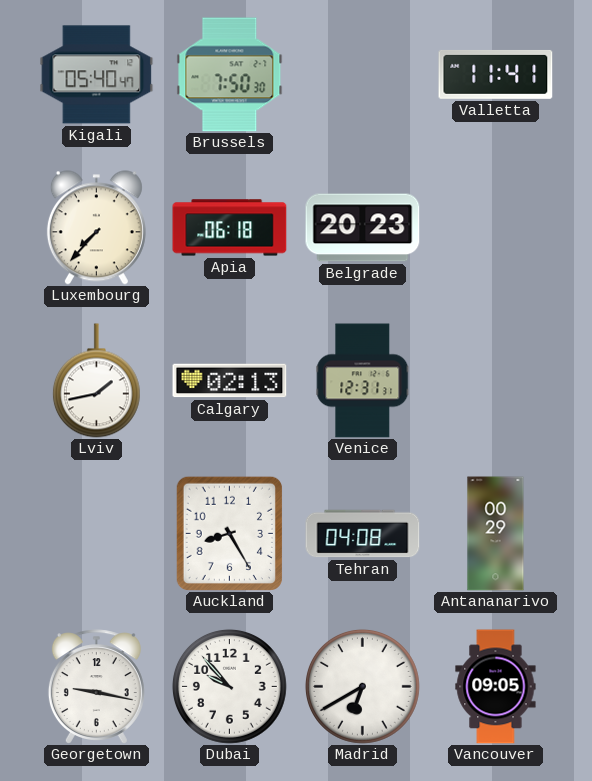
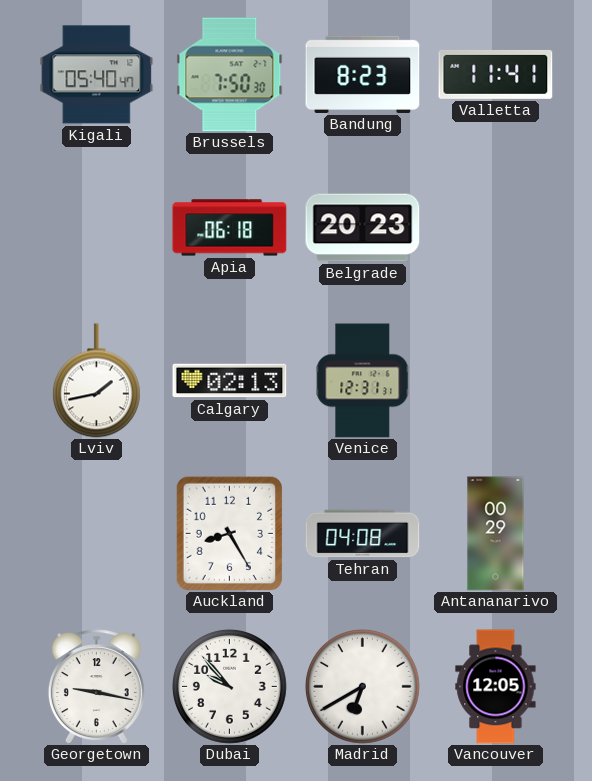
Bandung: none -> 8:23
Luxembourg: 7:37 -> none
Vancouver: 09:05 -> 12:05
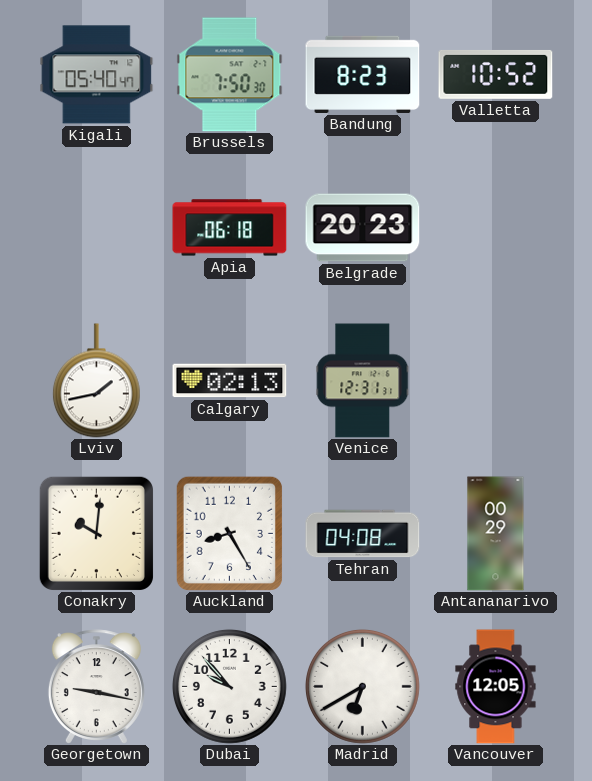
Valletta: 11:41 -> 10:52
Conakry: none -> 10:01
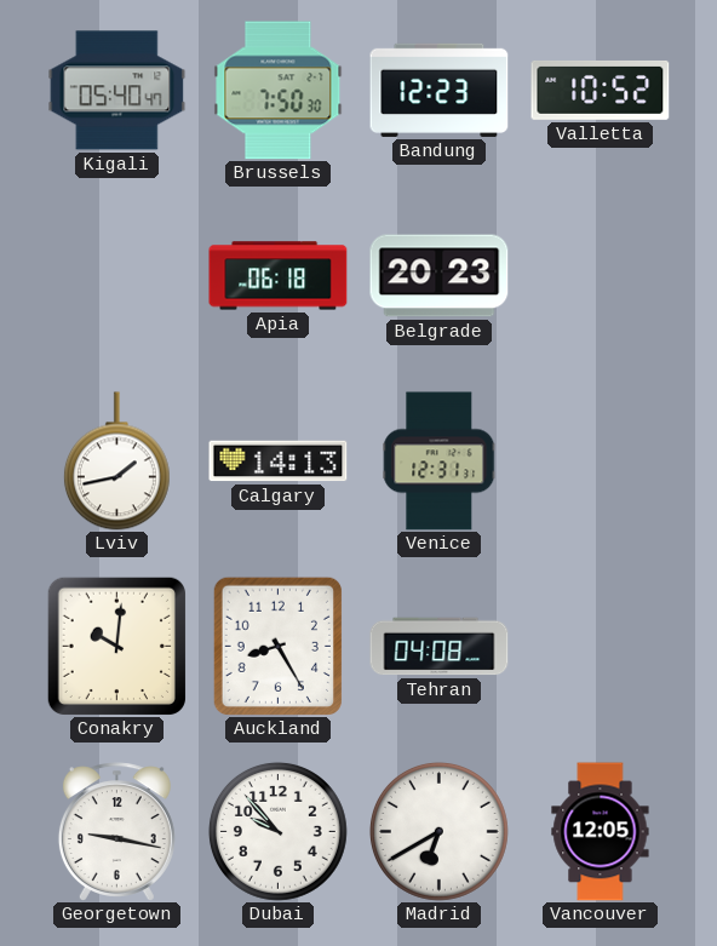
Bandung: 8:23 -> 12:23
Calgary: 02:13 -> 14:13
Antananarivo: 00:29 -> none
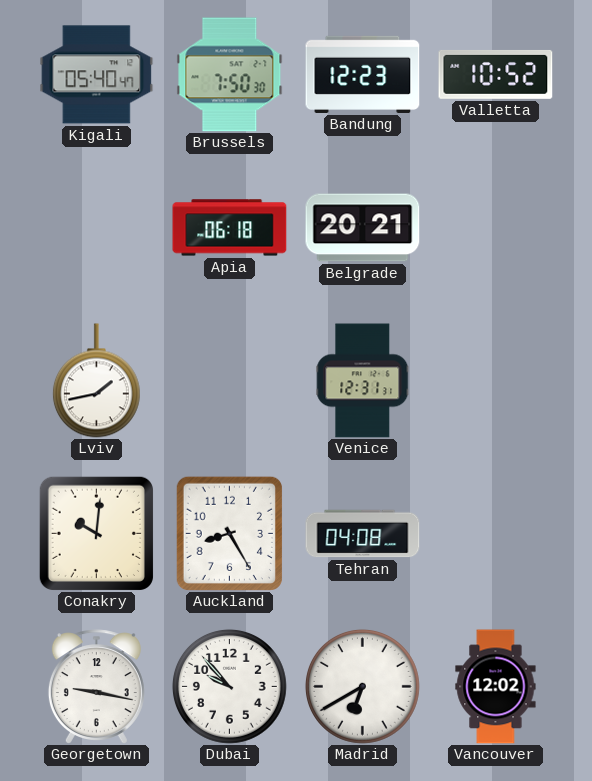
Belgrade: 20:23 -> 20:21
Calgary: 14:13 -> none
Vancouver: 12:05 -> 12:02
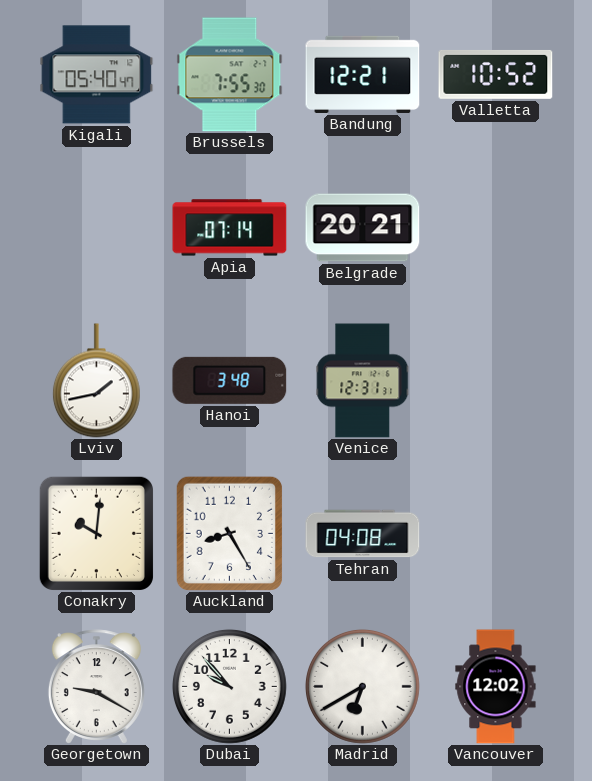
Brussels: 7:50 -> 7:55
Bandung: 12:23 -> 12:21
Apia: 06:18 -> 07:14
Hanoi: none -> 3:48
Georgetown: 9:17 -> 9:20
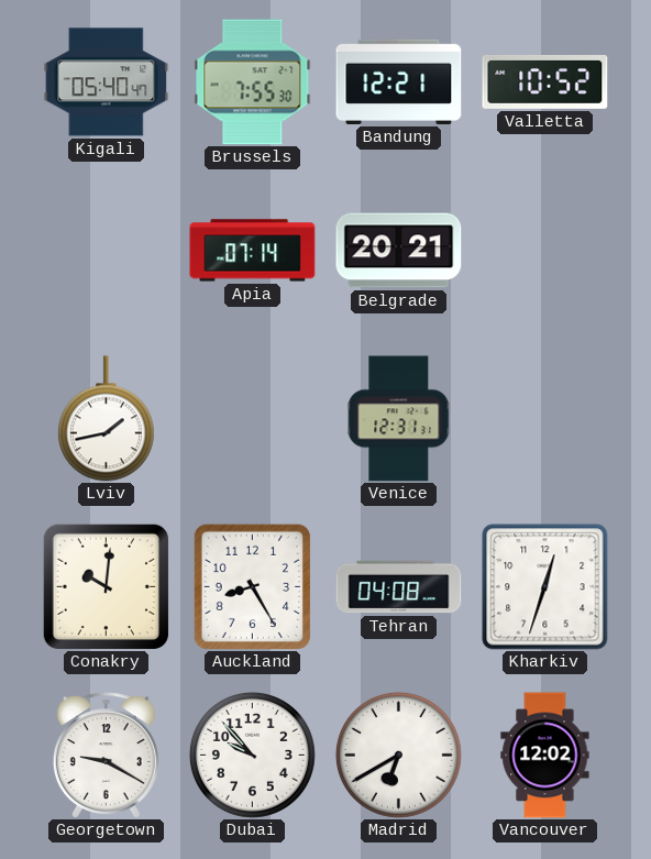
Hanoi: 3:48 -> none
Kharkiv: none -> 12:33
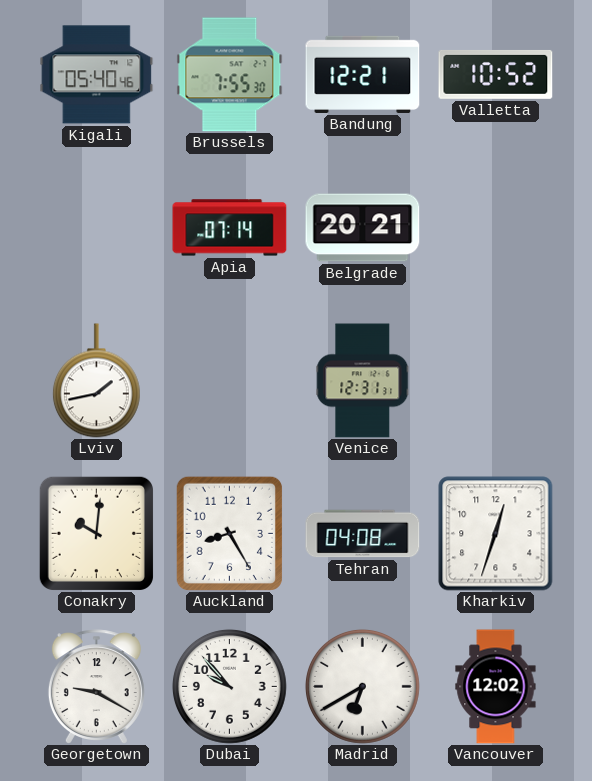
Kigali: 05:40:47 -> 05:40:46
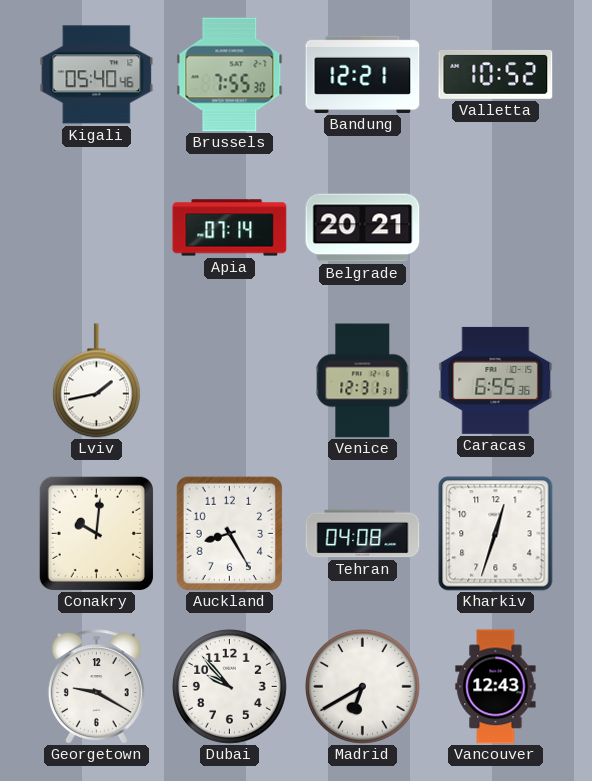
Caracas: none -> 6:55
Vancouver: 12:02 -> 12:43
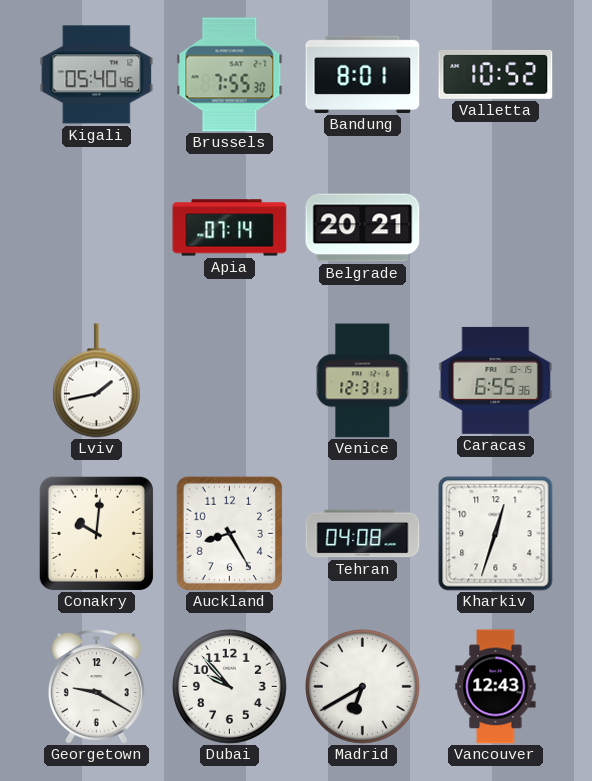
Bandung: 12:21 -> 8:01
